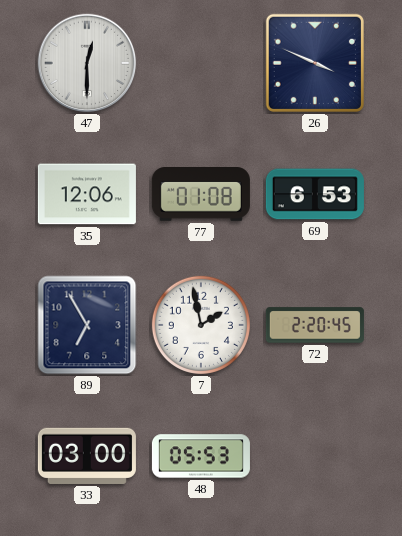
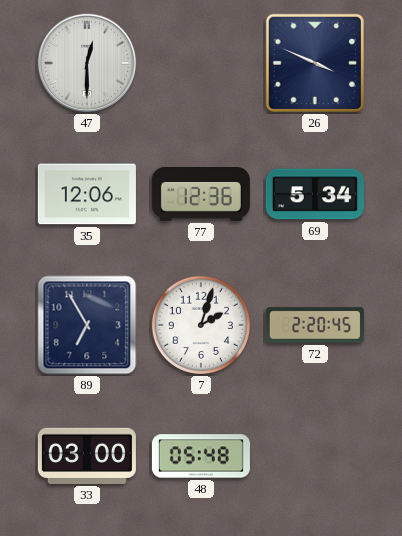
77: 01:08 -> 12:36
69: 6:53 -> 5:34
7: 1:58 -> 2:03
48: 05:53 -> 05:48
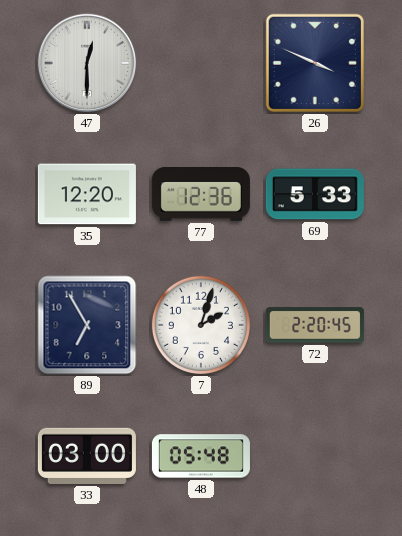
35: 12:06 -> 12:20
69: 5:34 -> 5:33
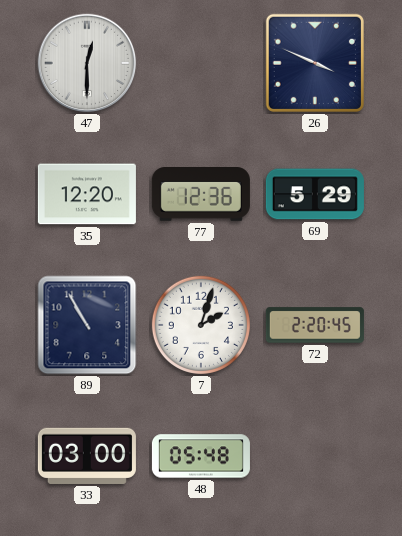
69: 5:33 -> 5:29
89: 6:55 -> 10:55
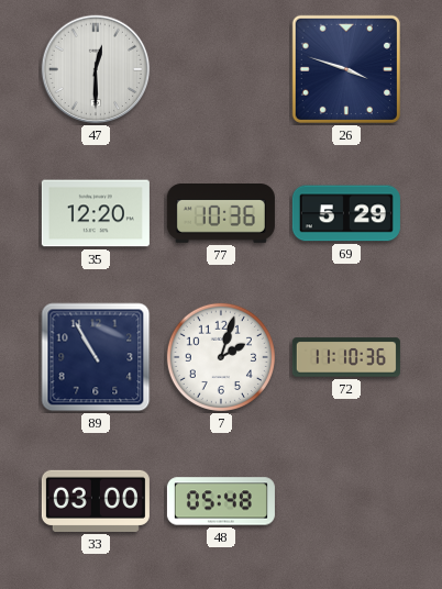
26: 3:49 -> 3:48
77: 12:36 -> 10:36
72: 2:20 -> 11:10
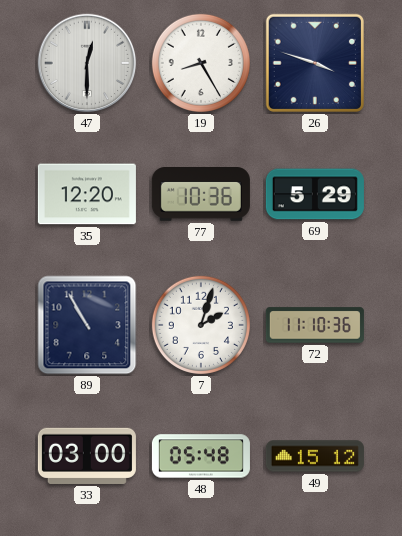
19: none -> 8:25
49: none -> 15:12
